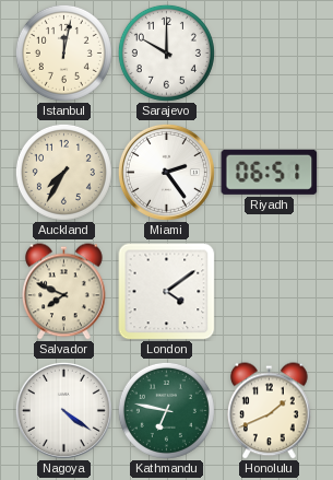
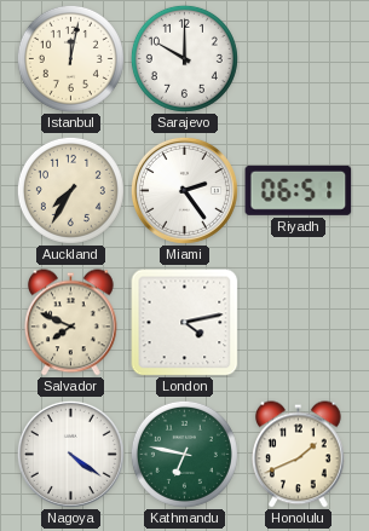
London: 4:09 -> 4:13
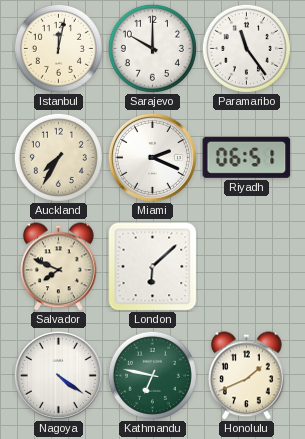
Paramaribo: none -> 11:24
Miami: 2:24 -> 2:19
London: 4:13 -> 6:08
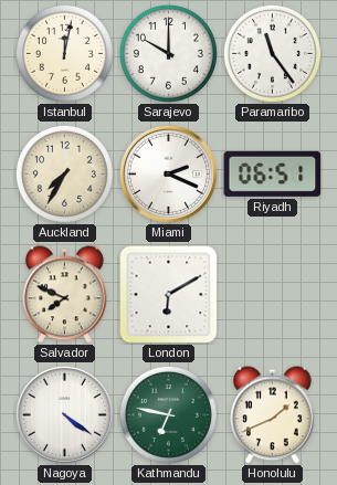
London: 6:08 -> 6:10
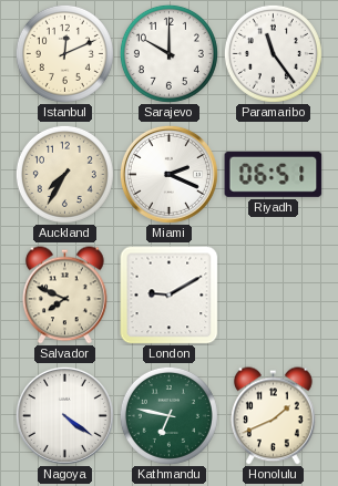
Istanbul: 12:02 -> 12:11
London: 6:10 -> 9:10
